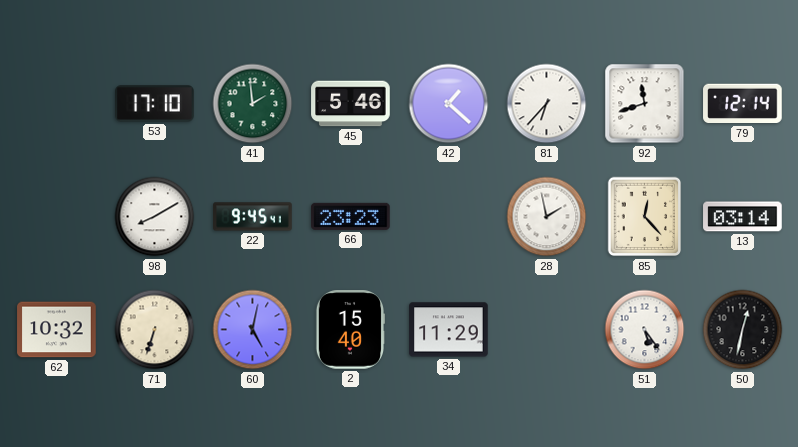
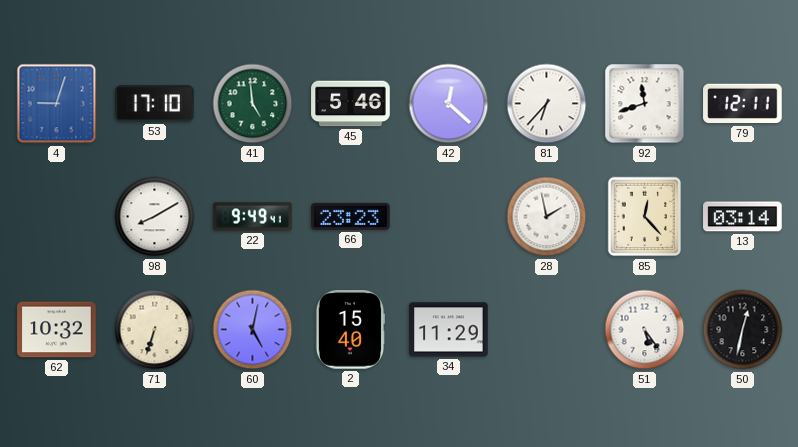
4: none -> 9:03
41: 1:59 -> 4:59
42: 1:22 -> 12:22
79: 12:14 -> 12:11
22: 9:45 -> 9:49
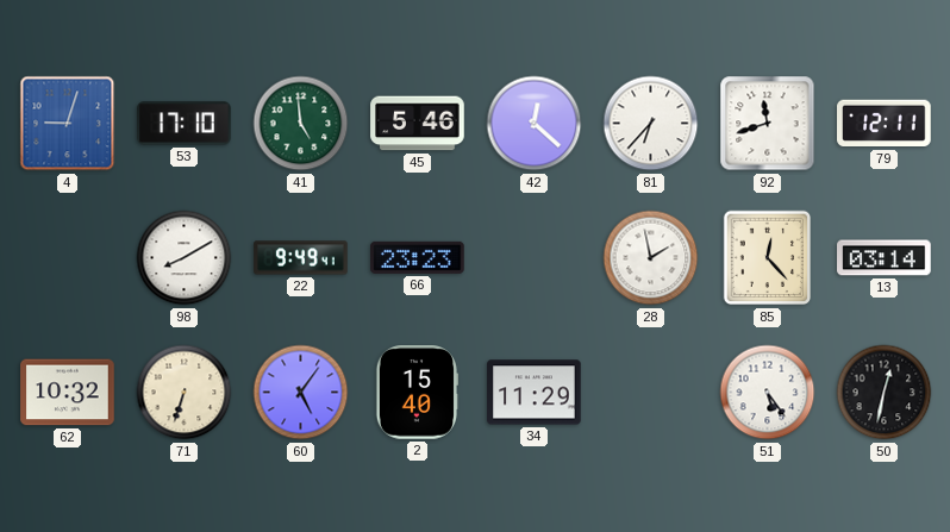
60: 5:02 -> 5:06
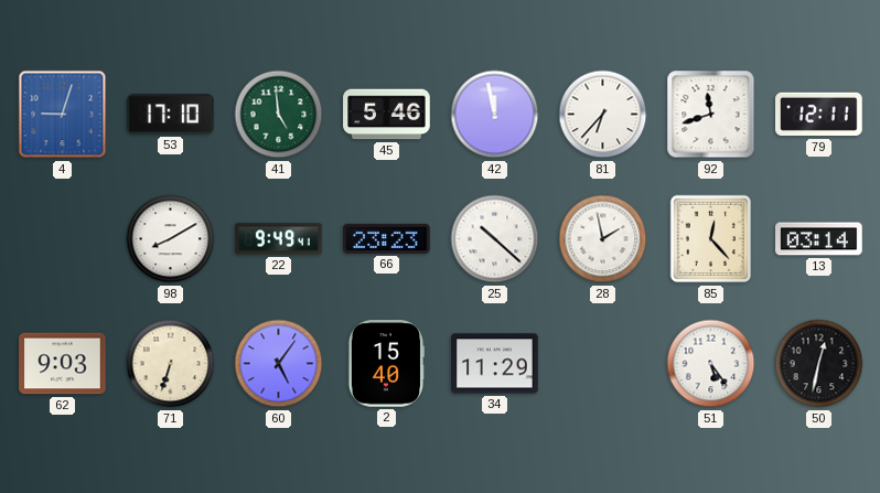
42: 12:22 -> 11:58
25: none -> 10:22
62: 10:32 -> 9:03
